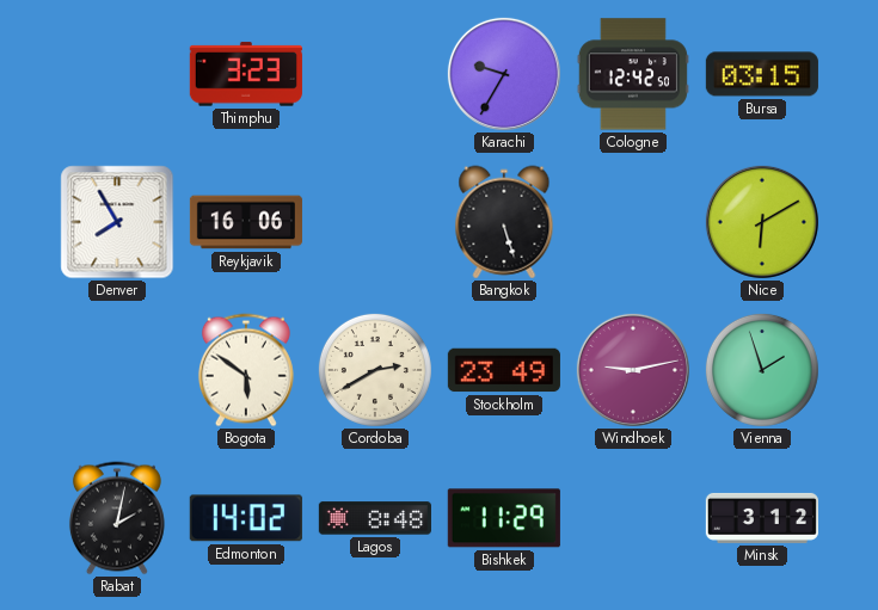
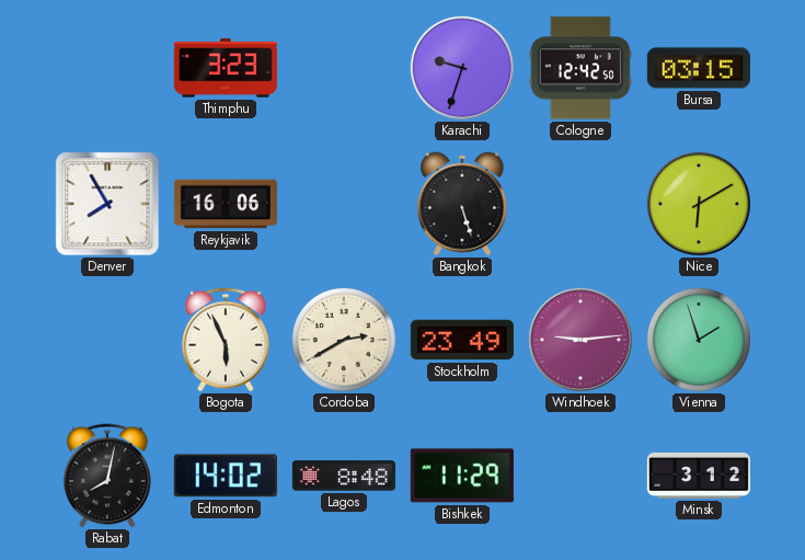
Karachi: 9:35 -> 9:33
Bogota: 5:51 -> 5:56
Windhoek: 9:13 -> 9:14
Rabat: 2:02 -> 8:02
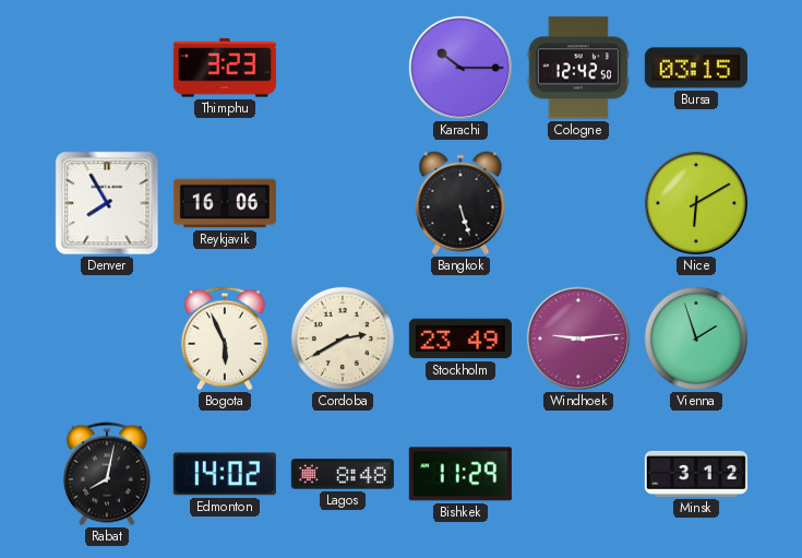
Karachi: 9:33 -> 10:15
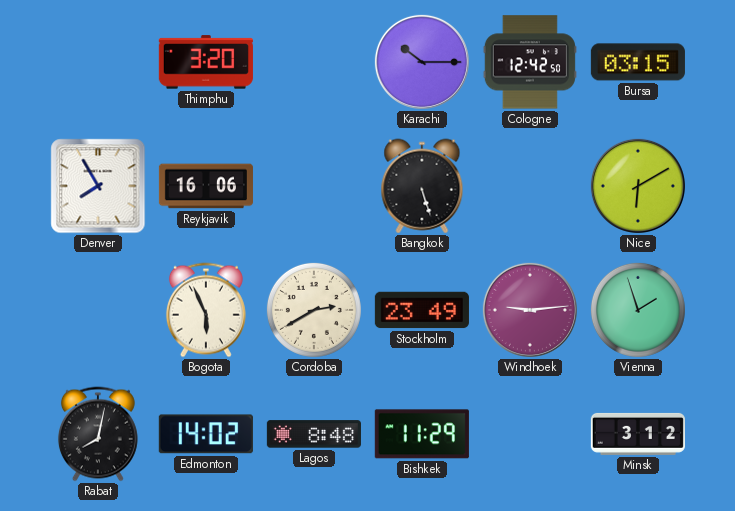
Thimphu: 3:23 -> 3:20
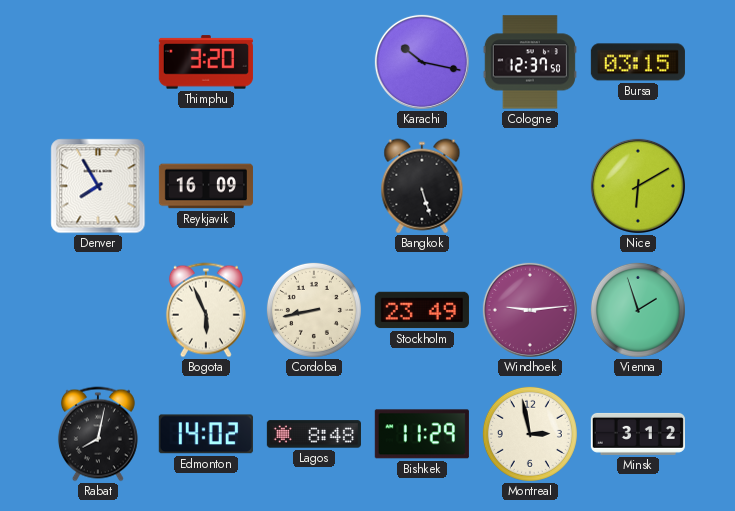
Karachi: 10:15 -> 10:17
Cologne: 12:42 -> 12:37
Reykjavik: 16:06 -> 16:09
Cordoba: 2:40 -> 8:43
Montreal: none -> 2:58
